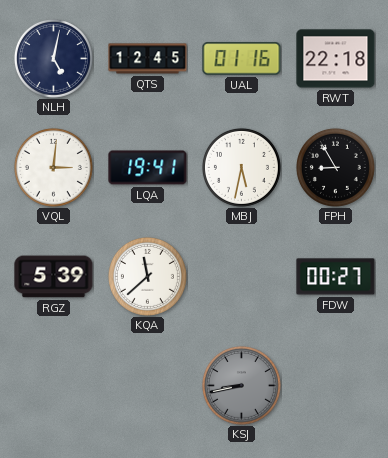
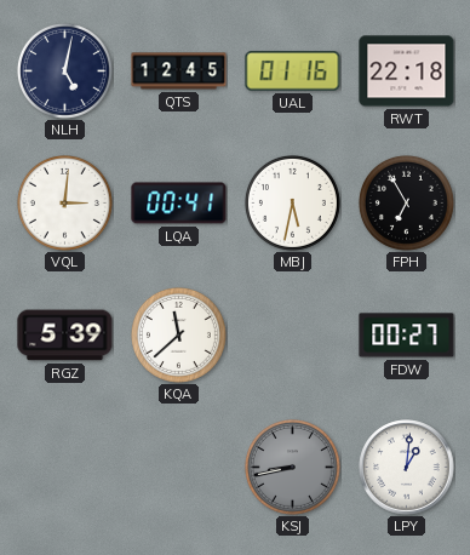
LQA: 19:41 -> 00:41
FPH: 8:55 -> 6:55
LPY: none -> 1:01
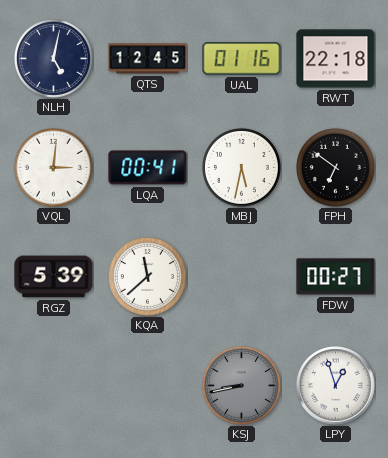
FPH: 6:55 -> 6:51
LPY: 1:01 -> 12:57
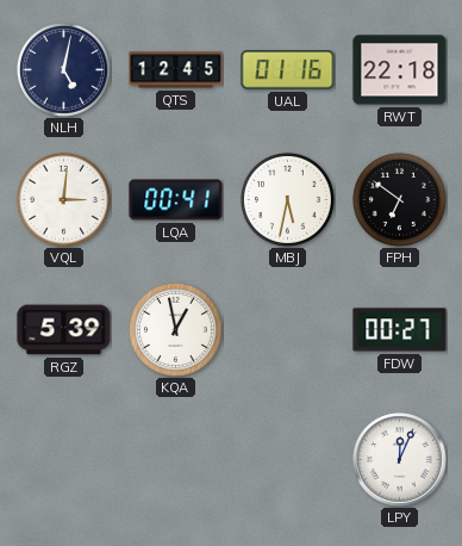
KQA: 11:38 -> 12:58
KSJ: 8:43 -> none
LPY: 12:57 -> 12:04
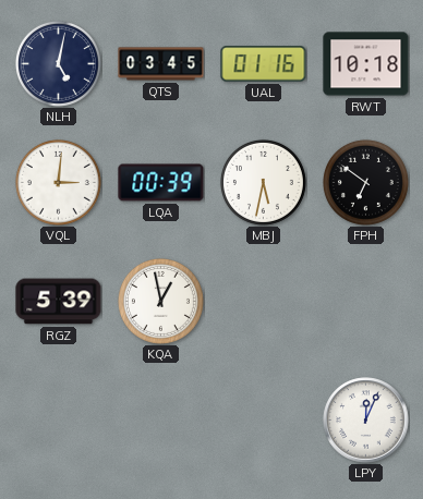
QTS: 12:45 -> 03:45
RWT: 22:18 -> 10:18
LQA: 00:41 -> 00:39
FDW: 00:27 -> none
